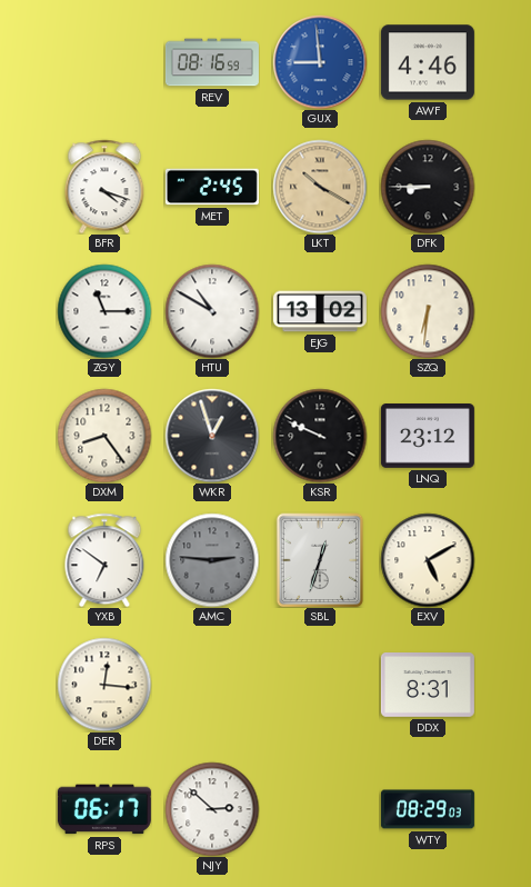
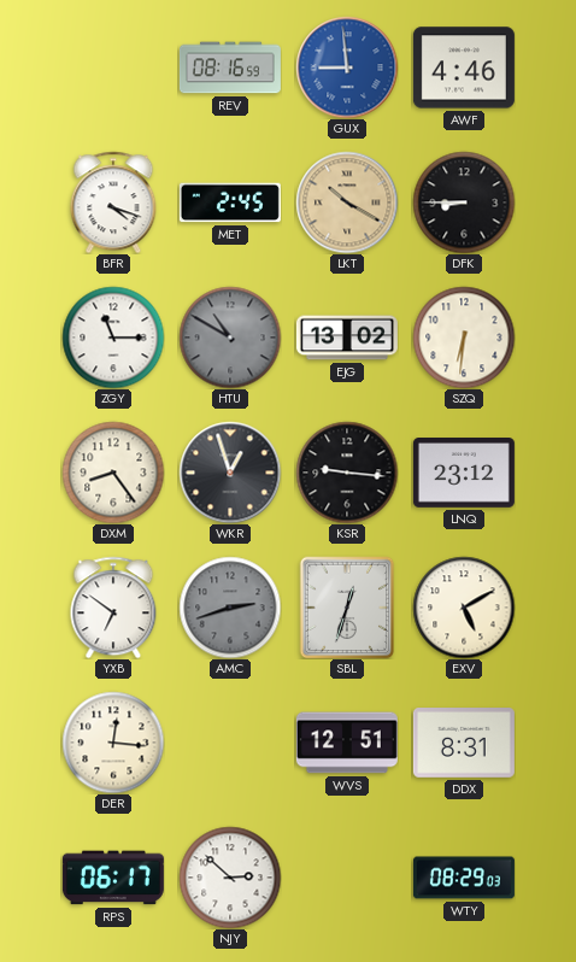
HTU dial: white -> grey
KSR: 9:49 -> 9:16
AMC: 2:46 -> 2:42
WVS: none -> 12:51
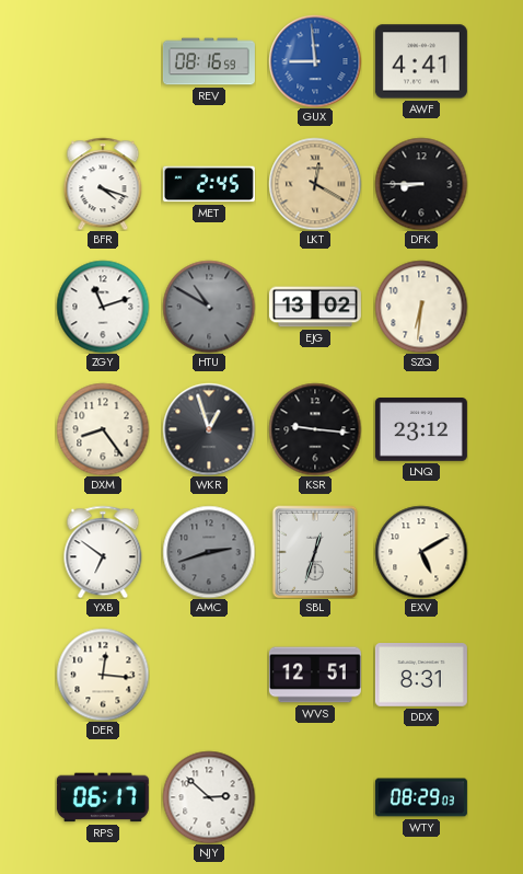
AWF: 4:46 -> 4:41
LKT: 10:20 -> 12:20
ZGY: 11:15 -> 11:12
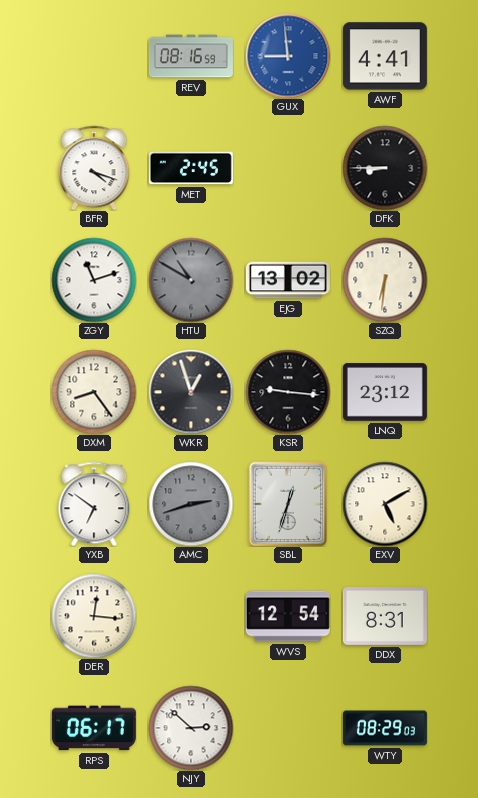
LKT: 12:20 -> none
WVS: 12:51 -> 12:54
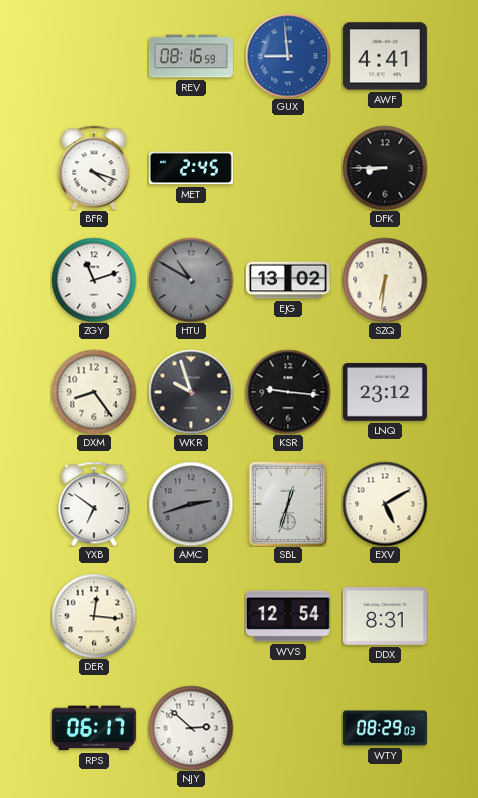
WKR: 12:57 -> 9:57
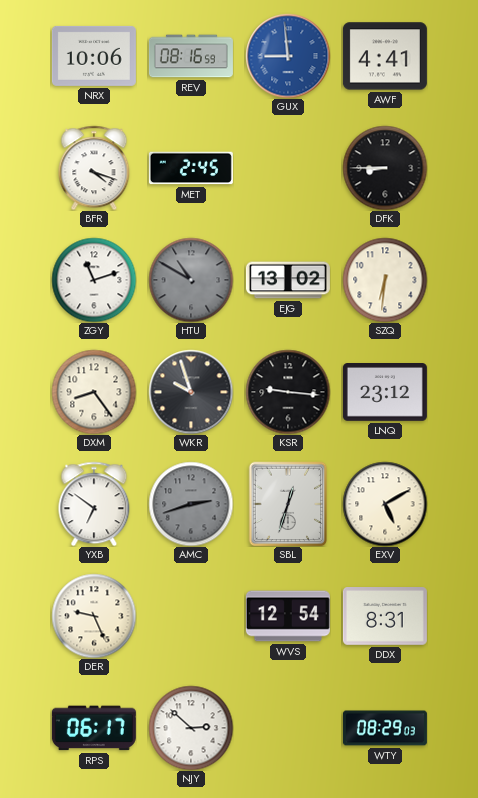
NRX: none -> 10:06
DER: 12:16 -> 9:26
